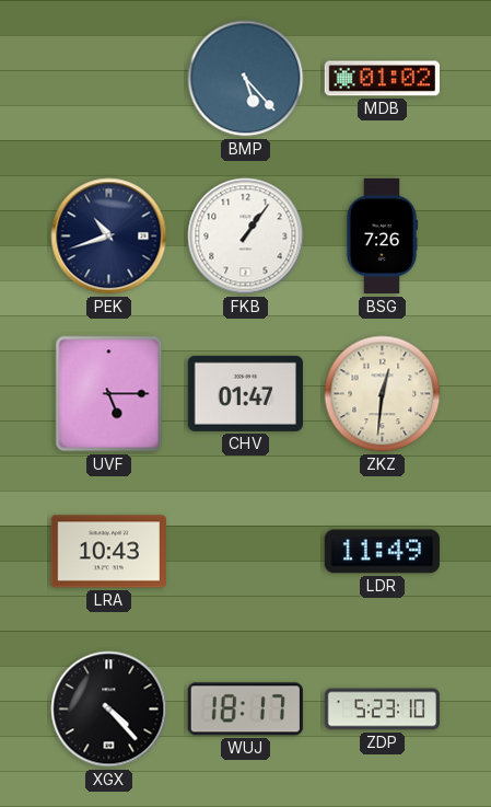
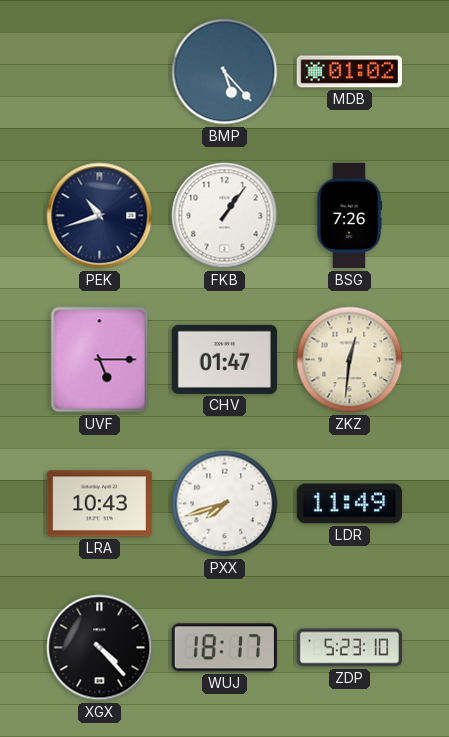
PXX: none -> 7:42
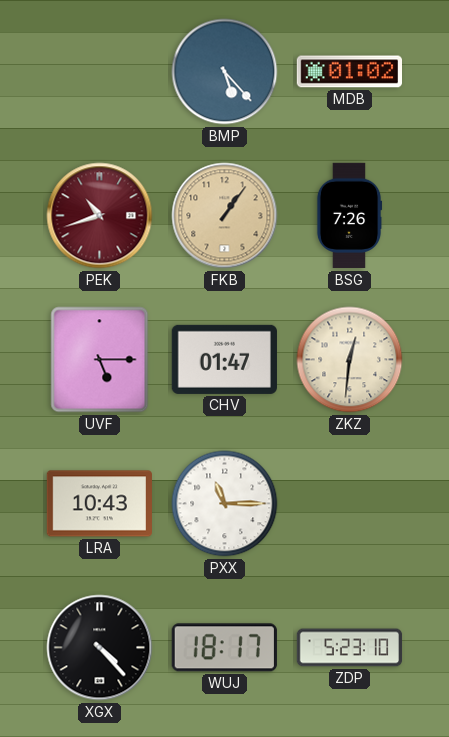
PEK dial: navy -> burgundy
FKB dial: white -> champagne
PXX: 7:42 -> 11:15
LDR: 11:49 -> none
